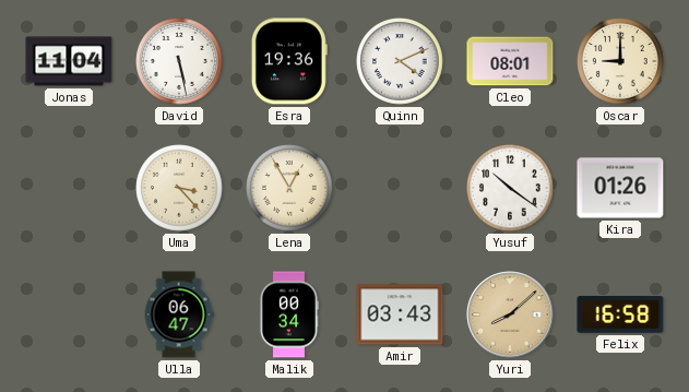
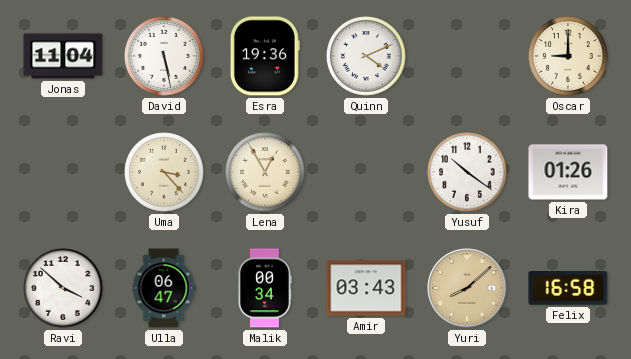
Cleo: 08:01 -> none
Ravi: none -> 3:52
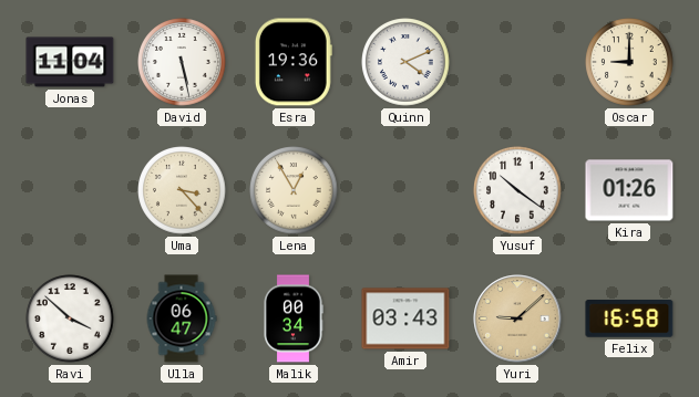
Yuri: 8:08 -> 9:08
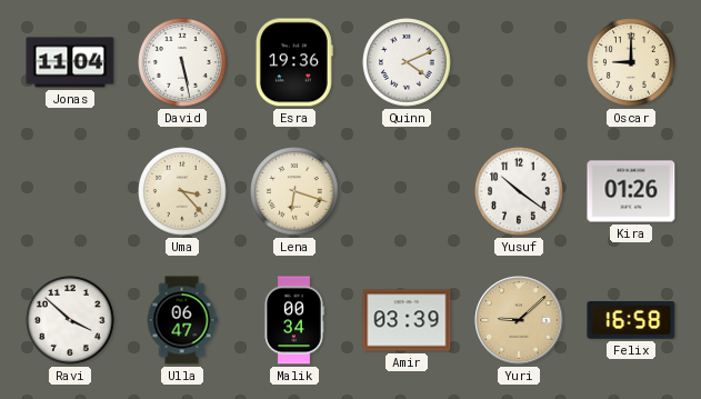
Lena: 12:55 -> 6:18
Amir: 03:43 -> 03:39
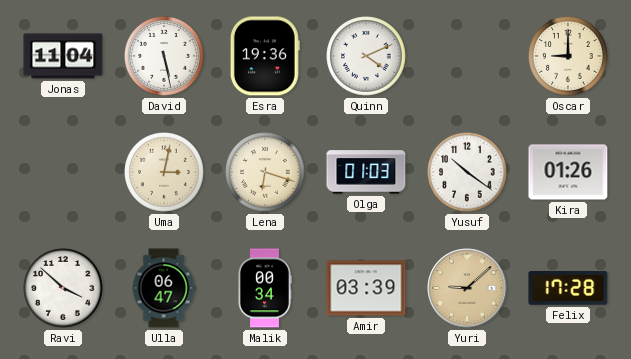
Uma: 3:23 -> 3:02
Olga: none -> 01:03
Felix: 16:58 -> 17:28
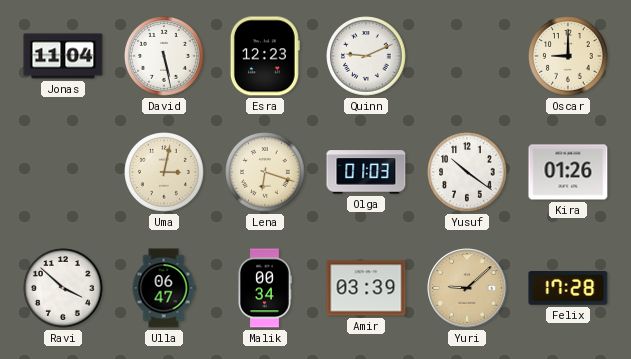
Esra: 19:36 -> 12:23
Quinn: 4:11 -> 9:11
